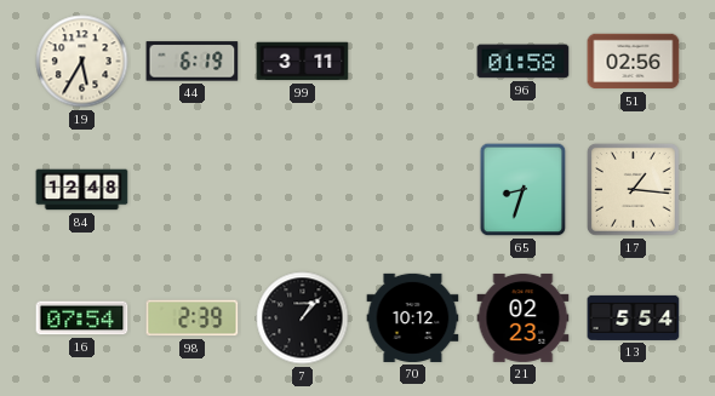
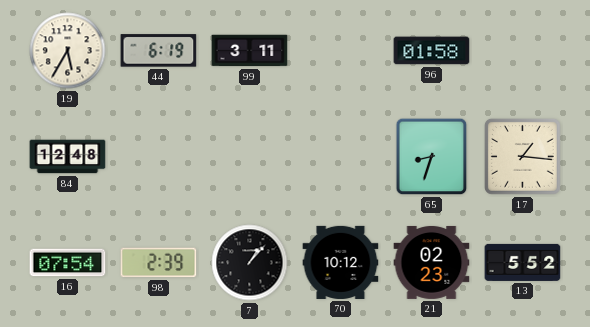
51: 02:56 -> none
13: 5:54 -> 5:52
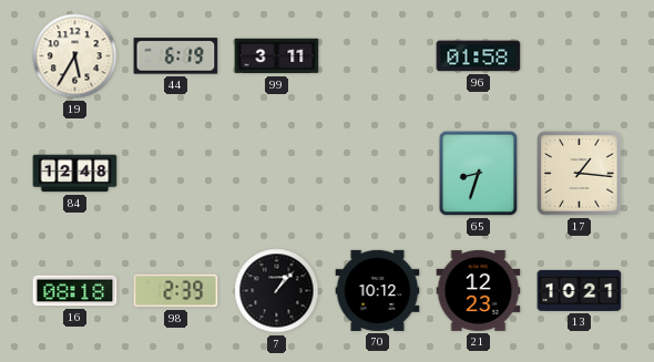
16: 07:54 -> 08:18
21: 02:23 -> 12:23
13: 5:52 -> 10:21
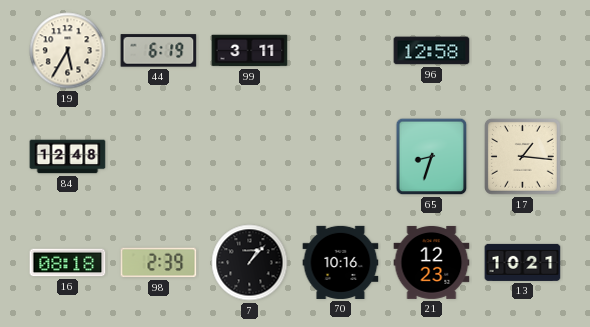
96: 01:58 -> 12:58
70: 10:12 -> 10:16
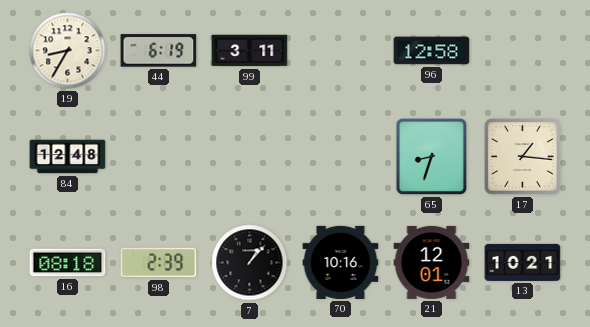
19: 5:35 -> 8:35
21: 12:23 -> 12:01
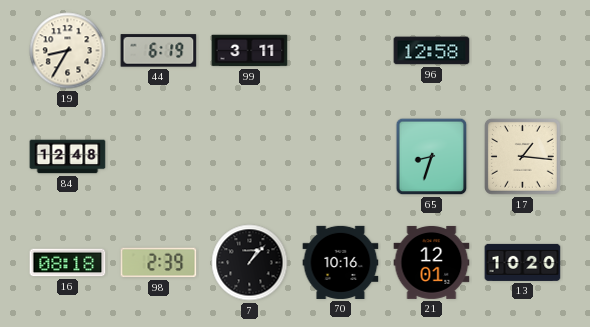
13: 10:21 -> 10:20
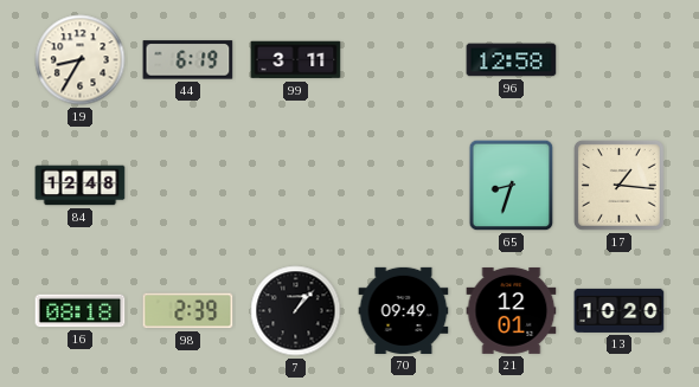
70: 10:16 -> 09:49
